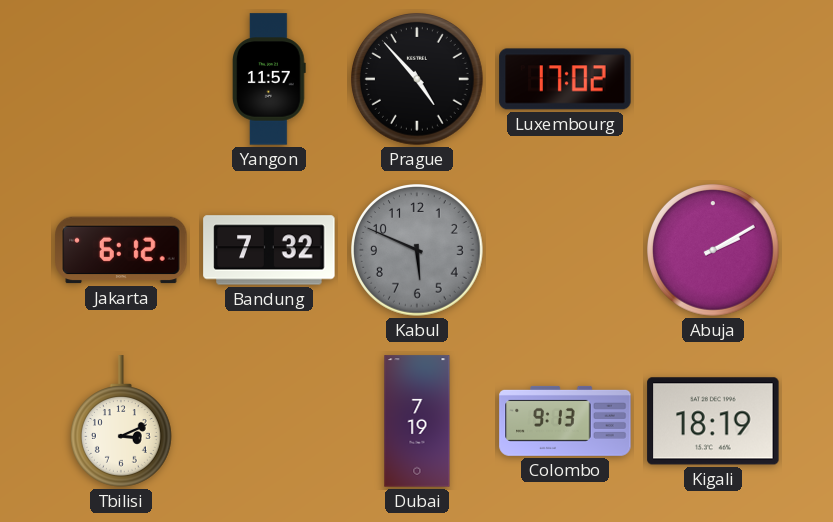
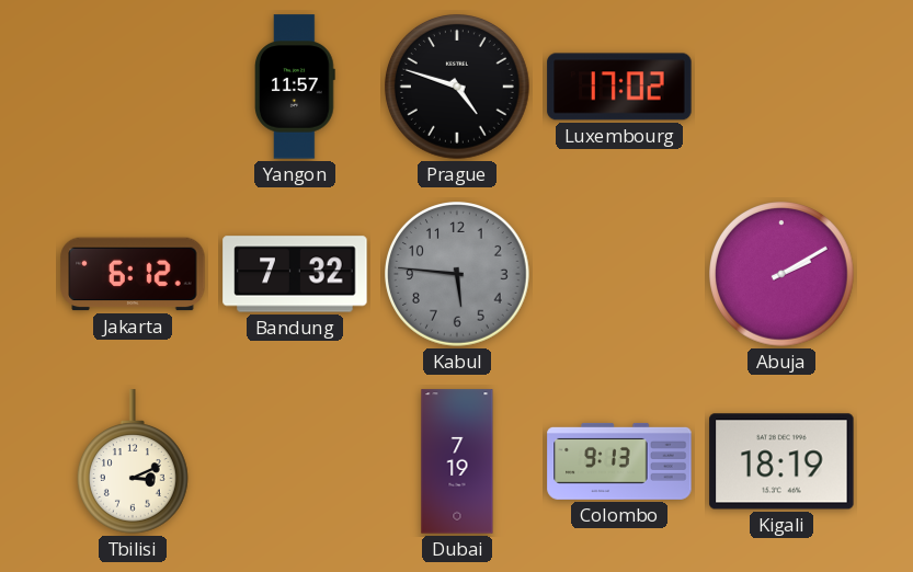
Prague: 4:53 -> 4:48
Kabul: 5:49 -> 5:46
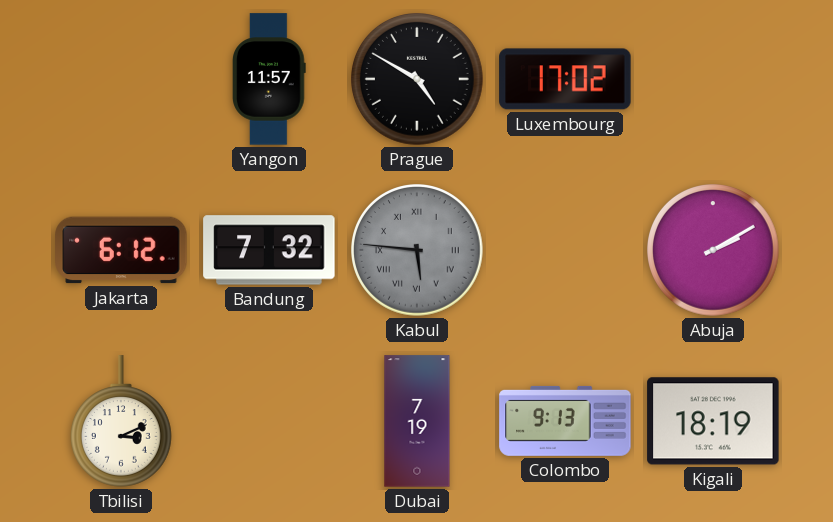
Prague: 4:48 -> 4:50
Kabul numerals: Arabic -> Roman
